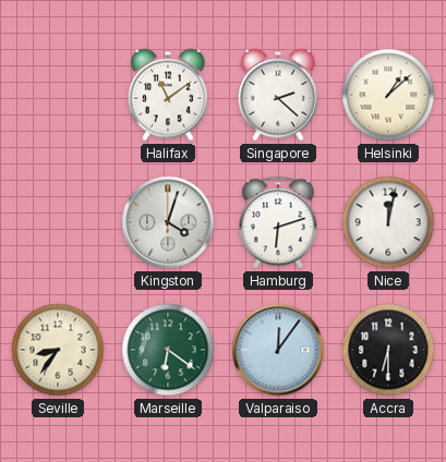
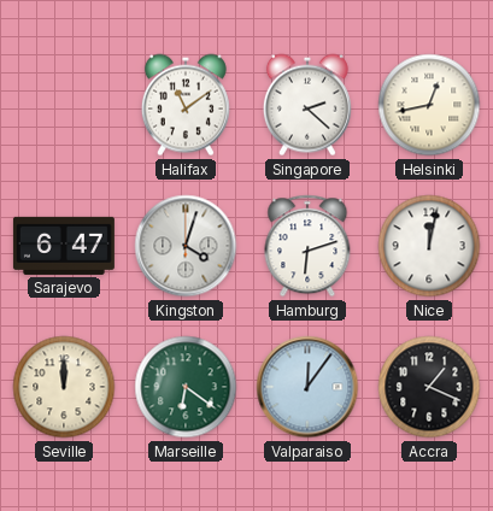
Helsinki: 1:08 -> 12:43
Sarajevo: none -> 6:47
Seville: 8:36 -> 12:00
Accra: 6:30 -> 1:19
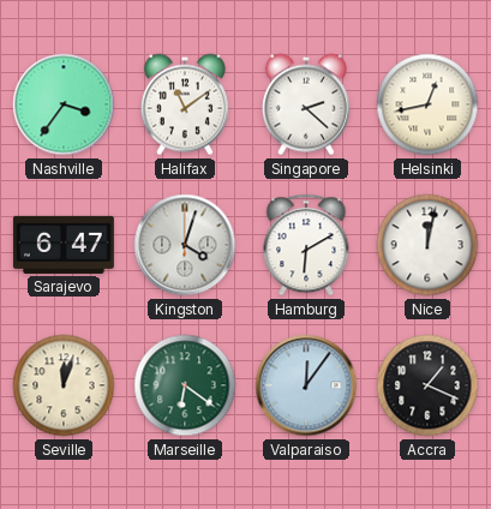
Nashville: none -> 3:36
Hamburg: 6:12 -> 6:10
Seville: 12:00 -> 12:03
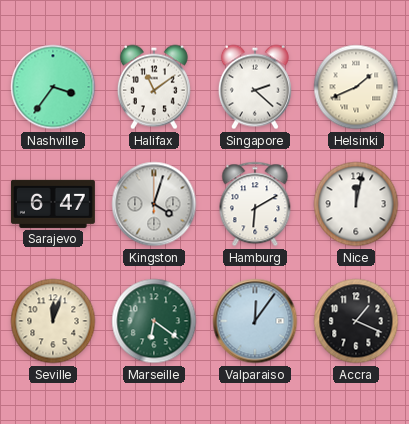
Helsinki: 12:43 -> 1:41
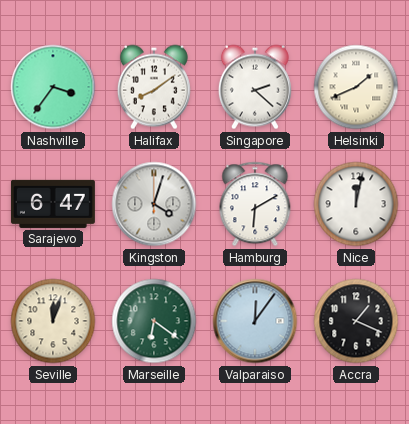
Halifax: 11:09 -> 8:09
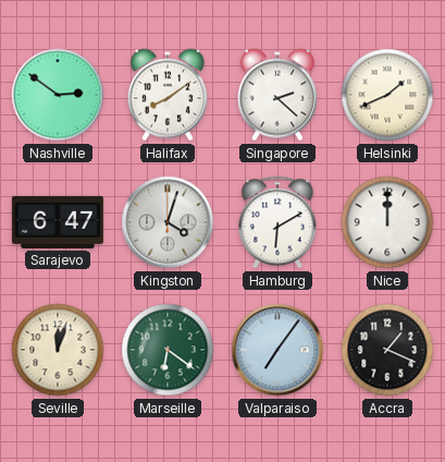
Nashville: 3:36 -> 2:51
Nice: 12:02 -> 12:00
Valparaiso: 12:06 -> 7:06
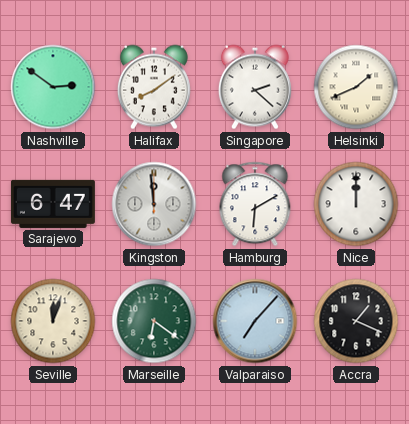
Kingston: 4:03 -> 11:59
Valparaiso: 7:06 -> 7:07
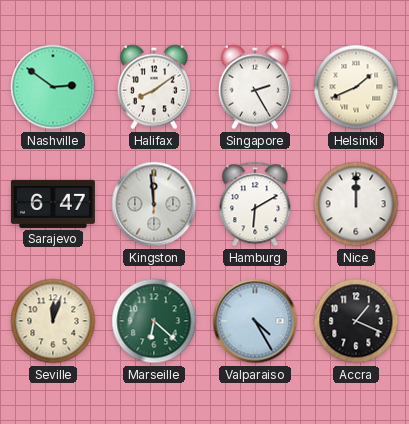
Singapore: 2:22 -> 2:25
Marseille: 6:21 -> 6:22
Valparaiso: 7:07 -> 4:25
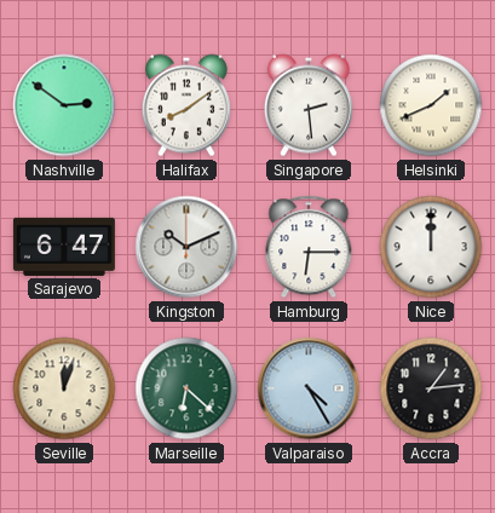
Singapore: 2:25 -> 2:29
Kingston: 11:59 -> 10:11
Hamburg: 6:10 -> 6:15
Accra: 1:19 -> 1:14
